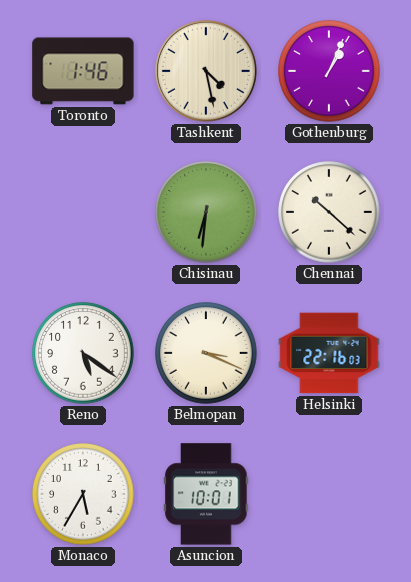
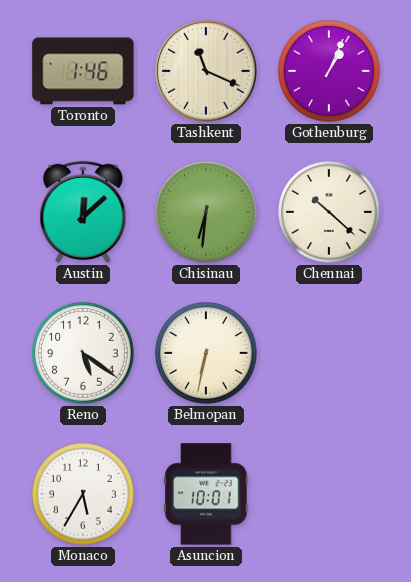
Tashkent: 4:28 -> 11:19
Austin: none -> 12:08
Belmopan: 3:19 -> 6:32
Helsinki: 22:16 -> none
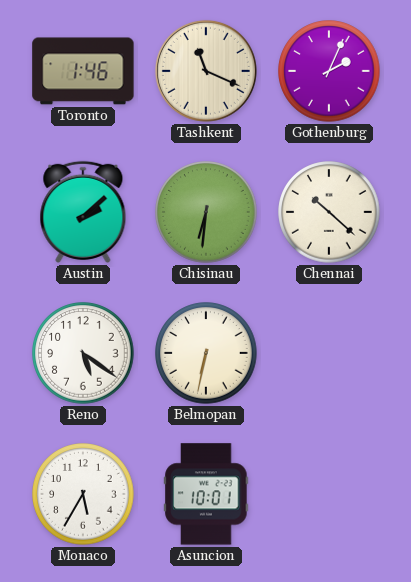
Gothenburg: 1:04 -> 2:04
Austin: 12:08 -> 2:08
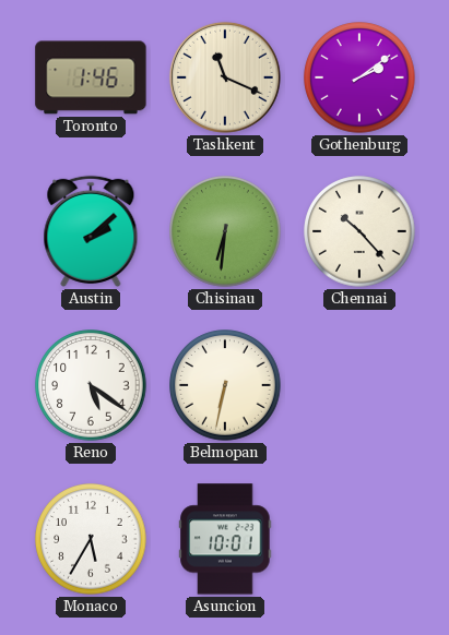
Gothenburg: 2:04 -> 2:09
Chennai: 10:22 -> 10:23
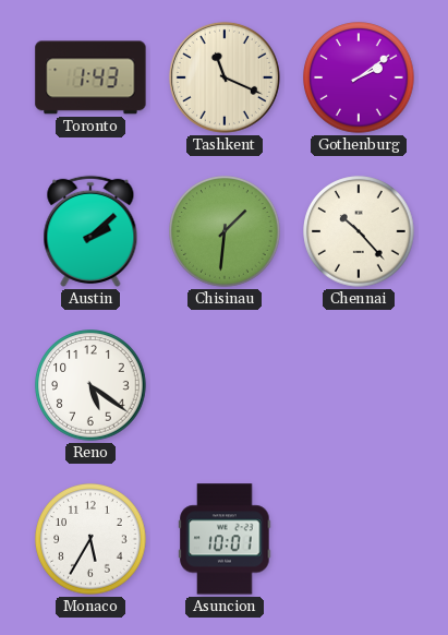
Toronto: 1:46 -> 1:43
Chisinau: 6:31 -> 1:31
Belmopan: 6:32 -> none
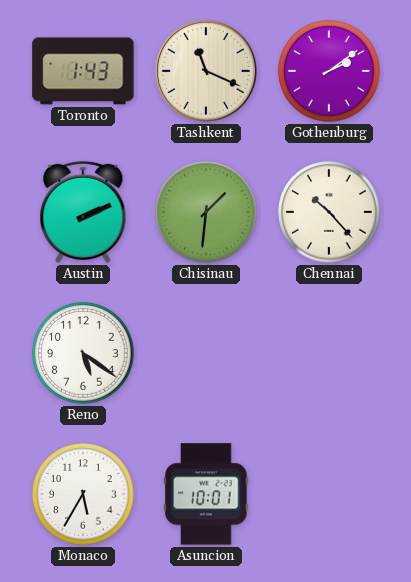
Austin: 2:08 -> 2:11
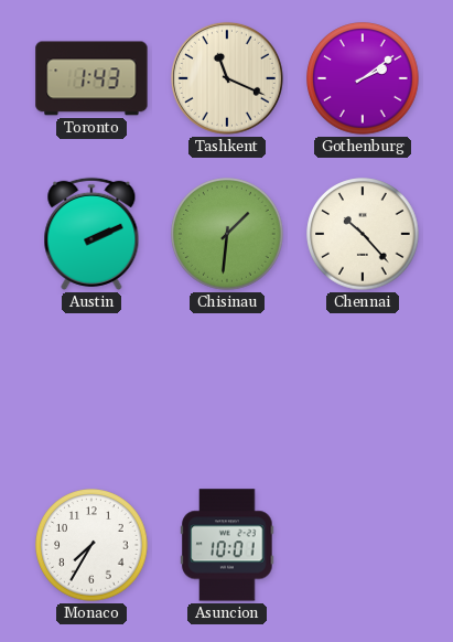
Reno: 5:21 -> none
Monaco: 5:35 -> 7:35
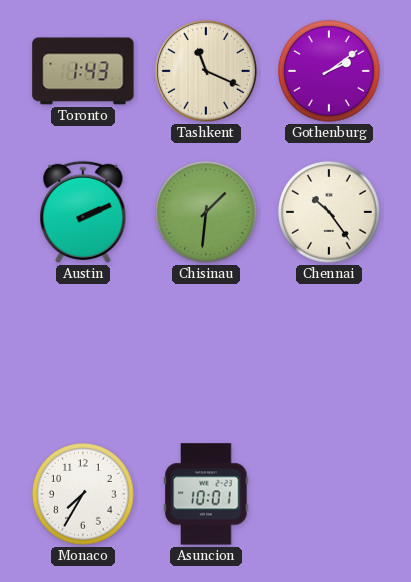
Chennai: 10:23 -> 10:24
